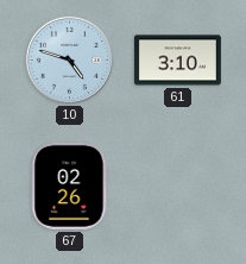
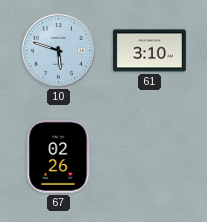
10: 4:48 -> 5:48
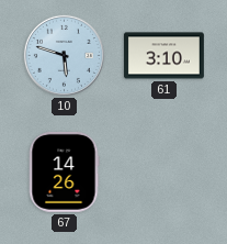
67: 02:26 -> 14:26
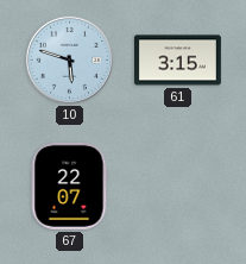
61: 3:10 -> 3:15
67: 14:26 -> 22:07
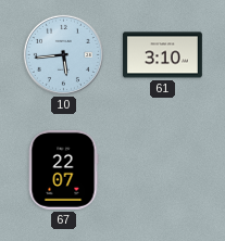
10: 5:48 -> 5:44
61: 3:15 -> 3:10
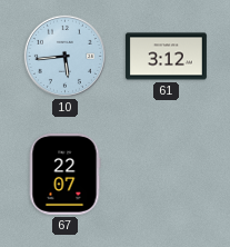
61: 3:10 -> 3:12
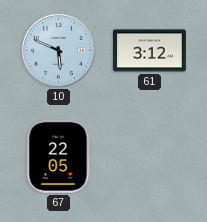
10: 5:44 -> 5:49
67: 22:07 -> 22:05
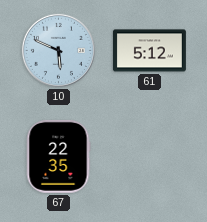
61: 3:12 -> 5:12
67: 22:05 -> 22:35
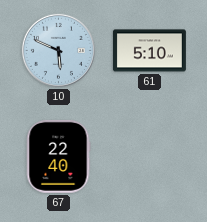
61: 5:12 -> 5:10
67: 22:35 -> 22:40
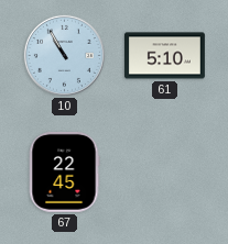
10: 5:49 -> 10:55
67: 22:40 -> 22:45
